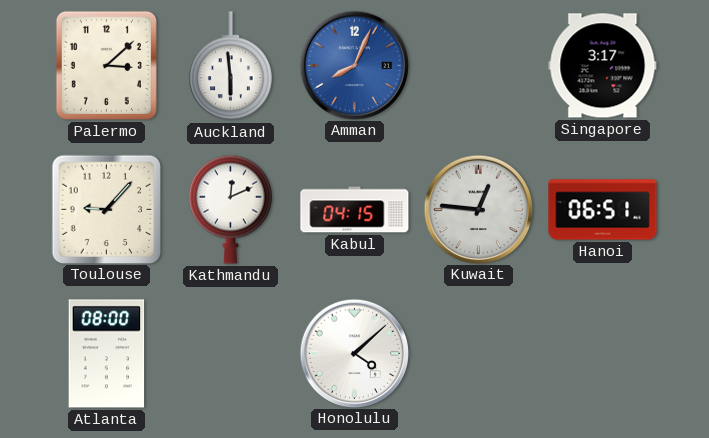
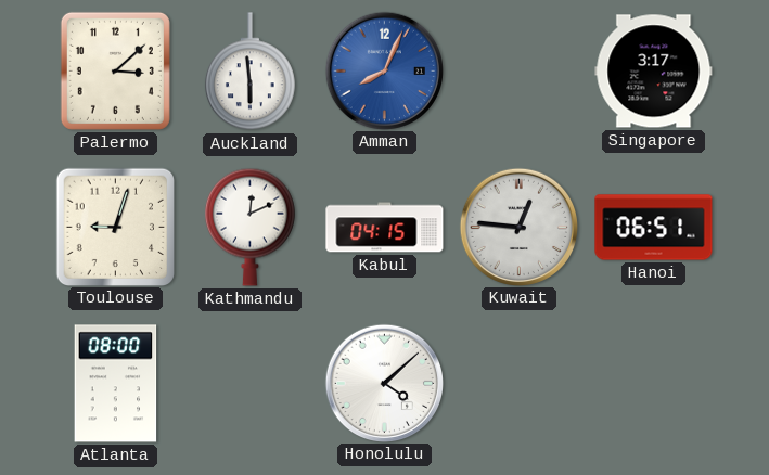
Toulouse: 9:07 -> 9:03
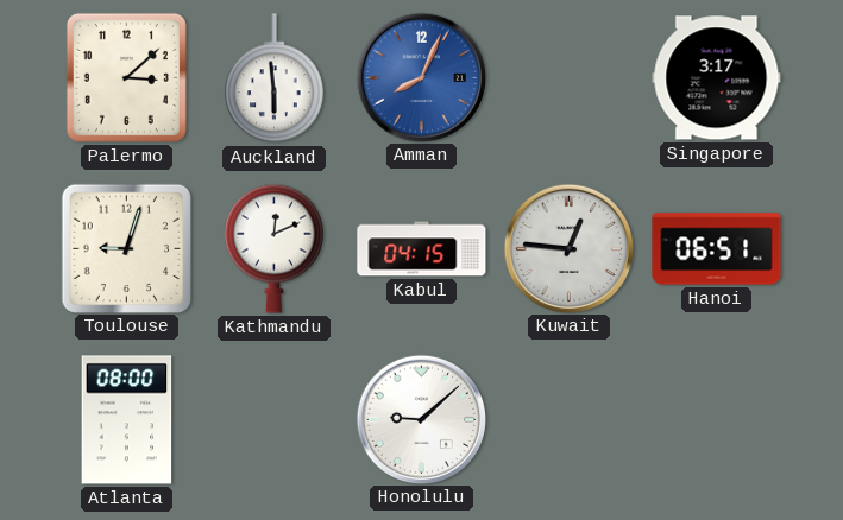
Honolulu: 4:08 -> 9:08
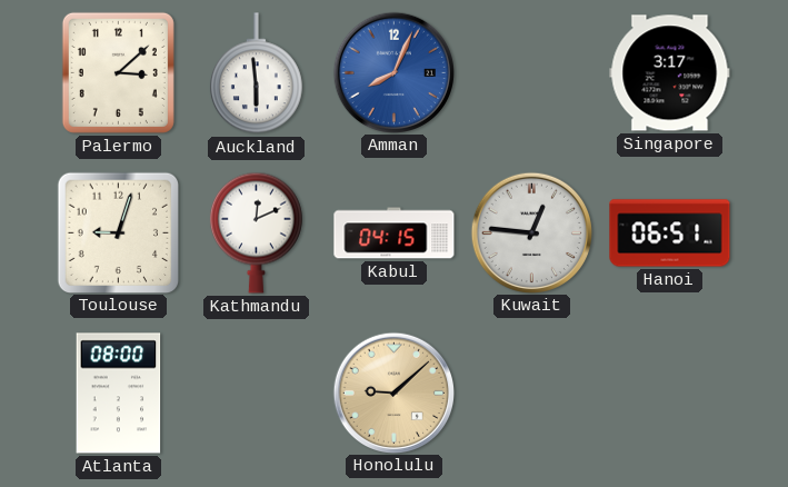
Honolulu dial: white -> champagne
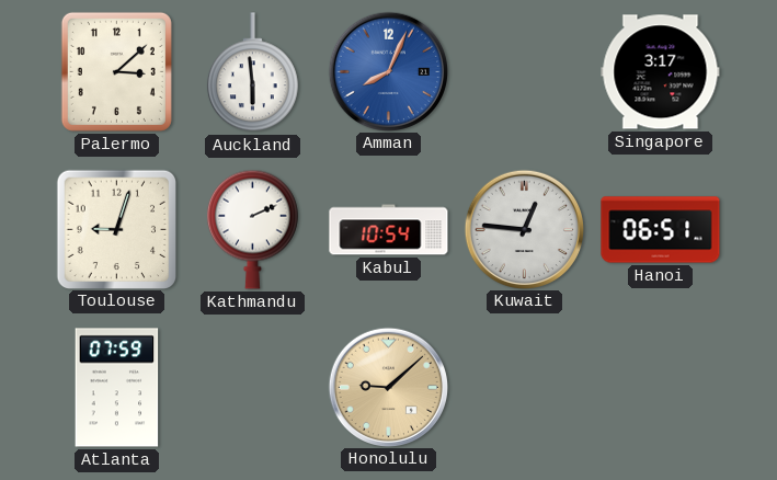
Kathmandu: 12:11 -> 2:11
Kabul: 04:15 -> 10:54
Atlanta: 08:00 -> 07:59
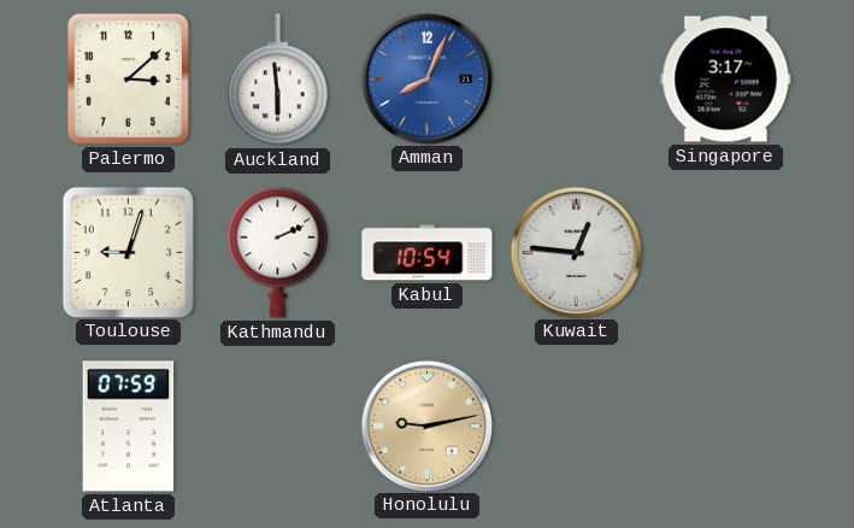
Hanoi: 06:51 -> none
Honolulu: 9:08 -> 9:13
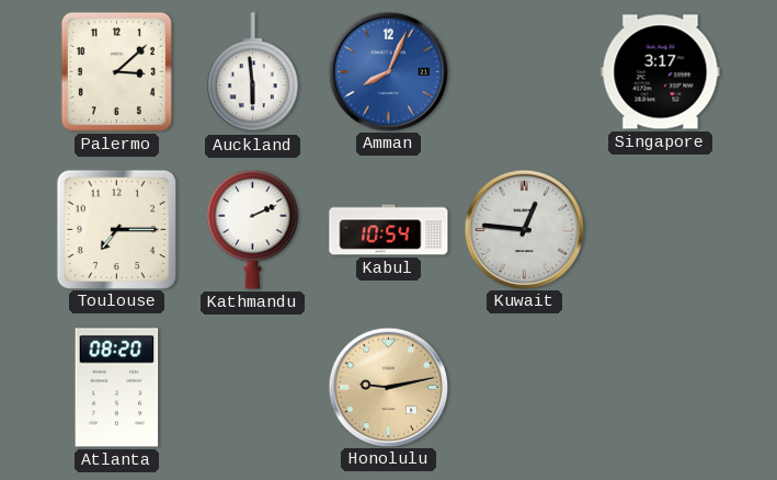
Toulouse: 9:03 -> 7:15
Atlanta: 07:59 -> 08:20
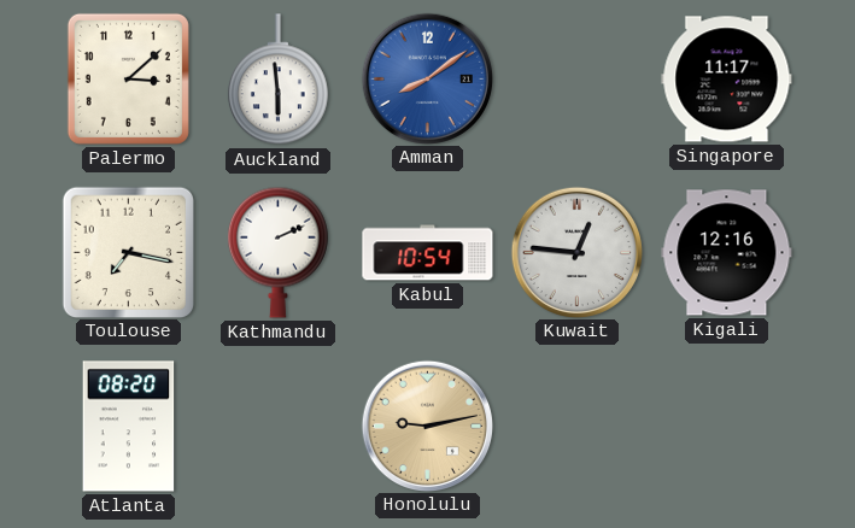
Amman: 8:04 -> 8:09
Singapore: 3:17 -> 11:17
Toulouse: 7:15 -> 7:17
Kigali: none -> 12:16
